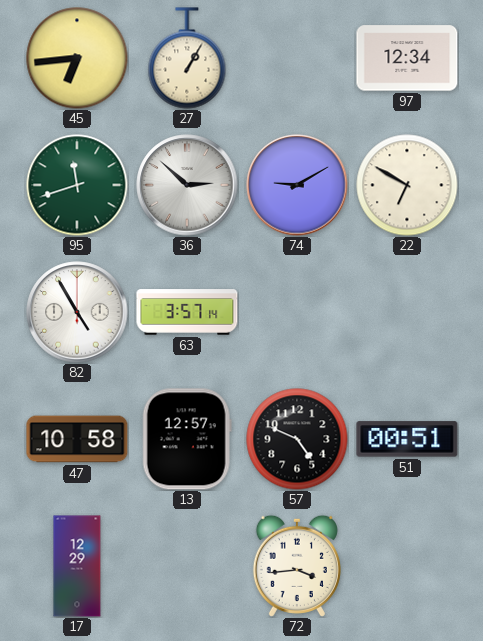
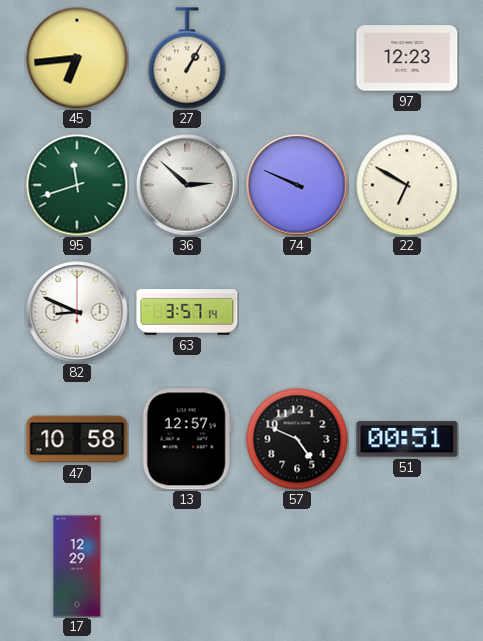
97: 12:34 -> 12:23
74: 9:10 -> 9:49
82: 4:55 -> 8:49
72: 3:44 -> none
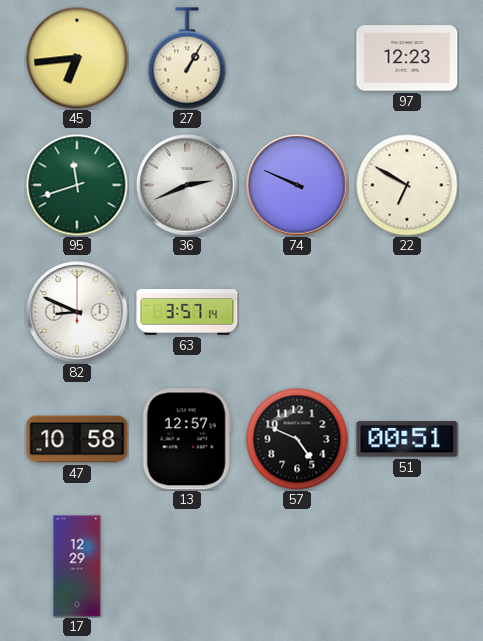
36: 2:52 -> 2:41
